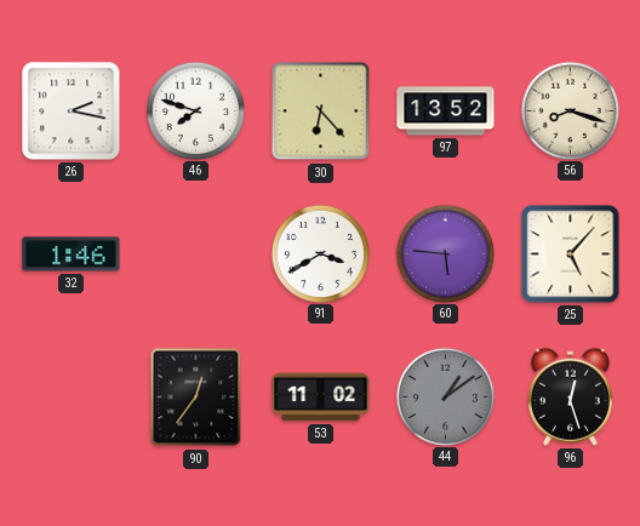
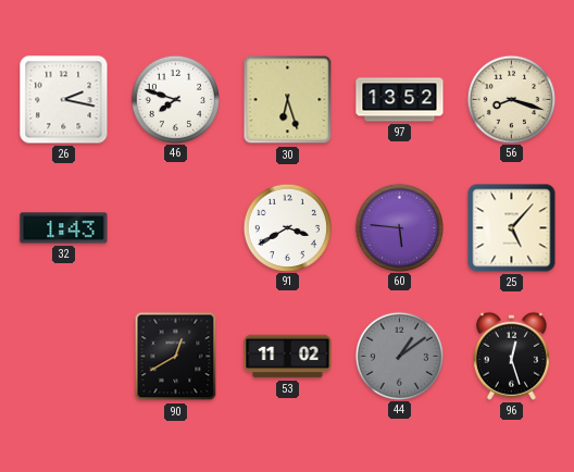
30: 6:23 -> 6:27
32: 1:46 -> 1:43
90: 12:36 -> 12:40
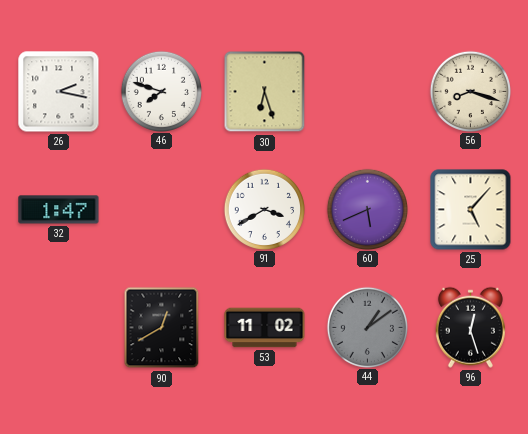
97: 13:52 -> none
32: 1:43 -> 1:47
60: 5:46 -> 5:41
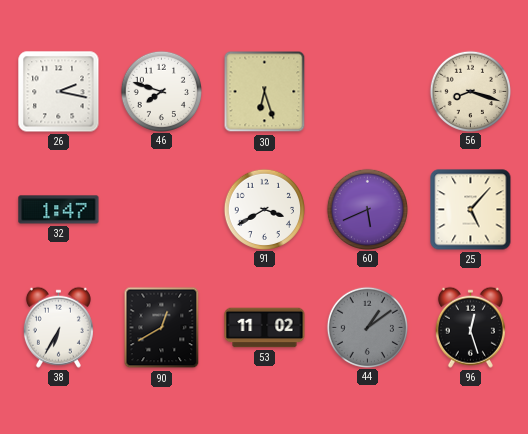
38: none -> 6:35
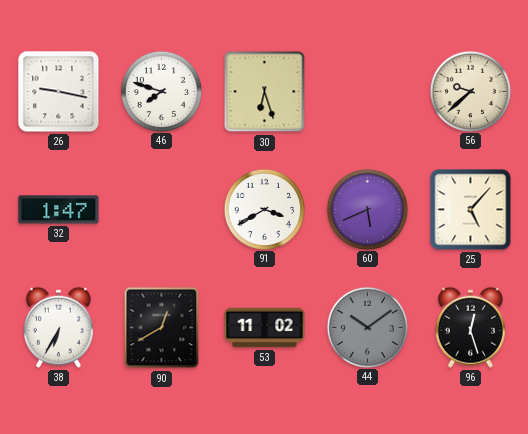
26: 2:17 -> 9:17
56: 8:18 -> 9:38
44: 1:09 -> 10:09
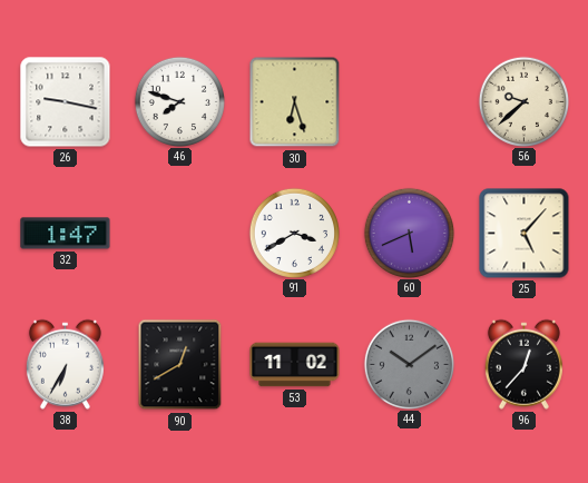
96: 12:27 -> 12:37
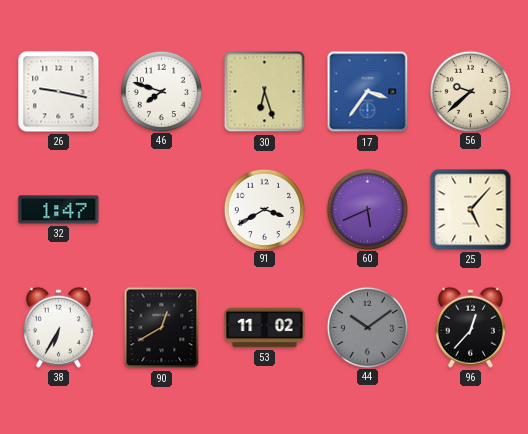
17: none -> 3:36
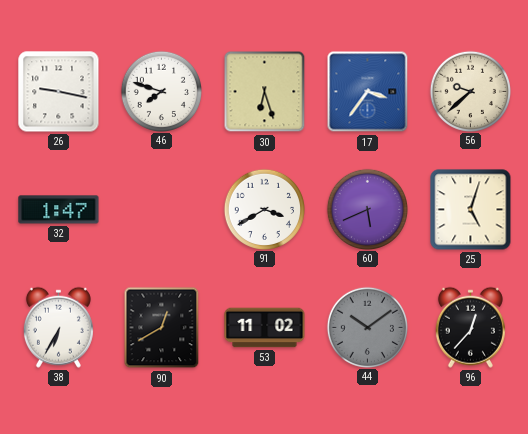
25: 5:07 -> 5:03
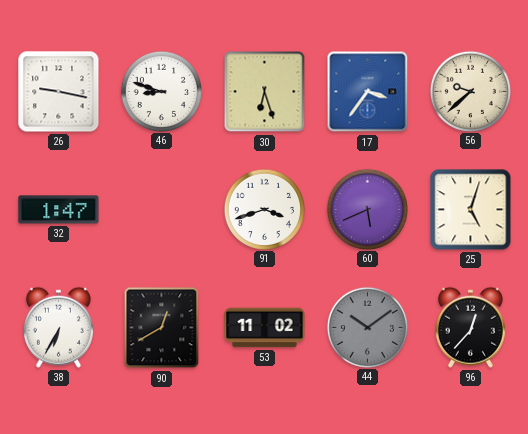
46: 7:48 -> 8:48
91: 3:40 -> 3:42
